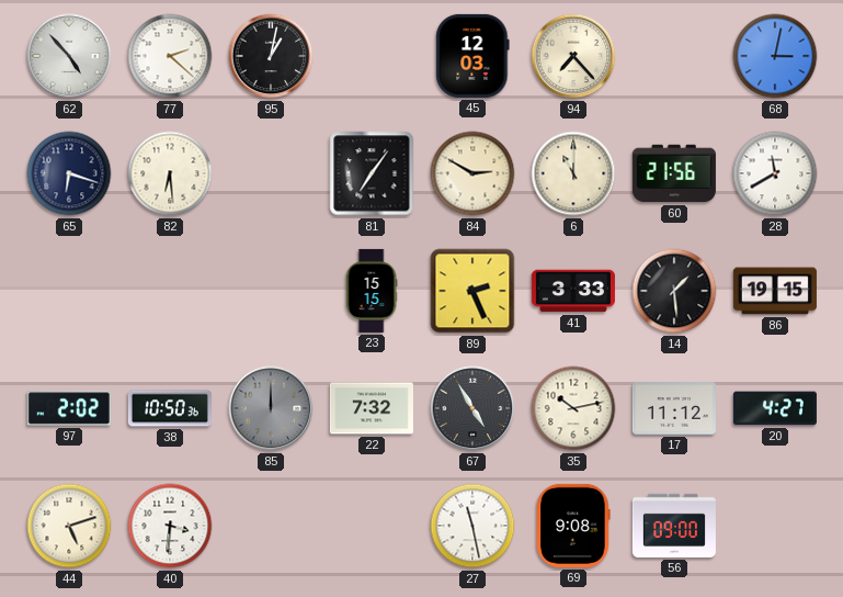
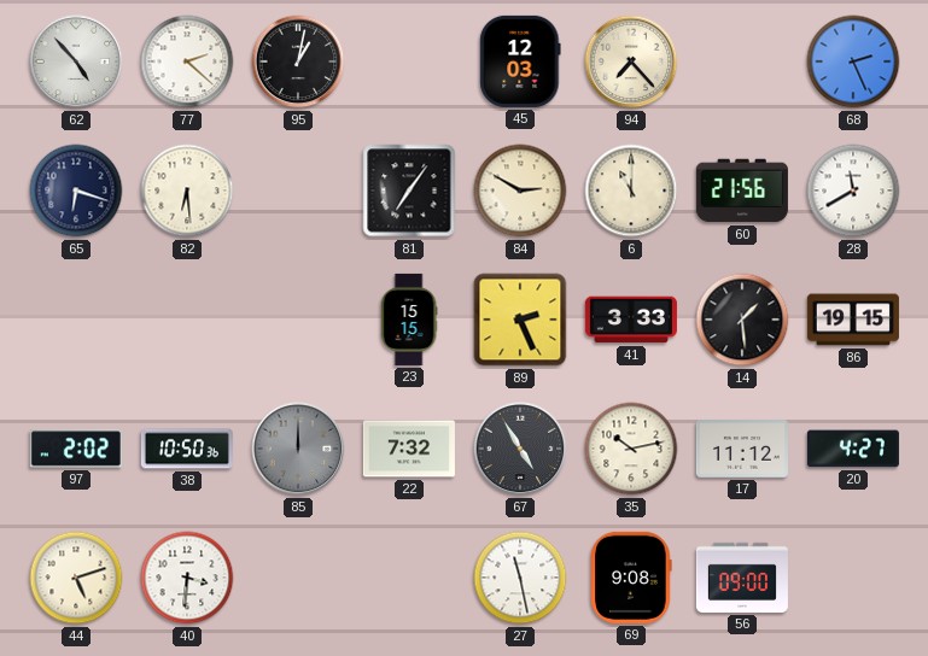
68: 3:02 -> 2:26
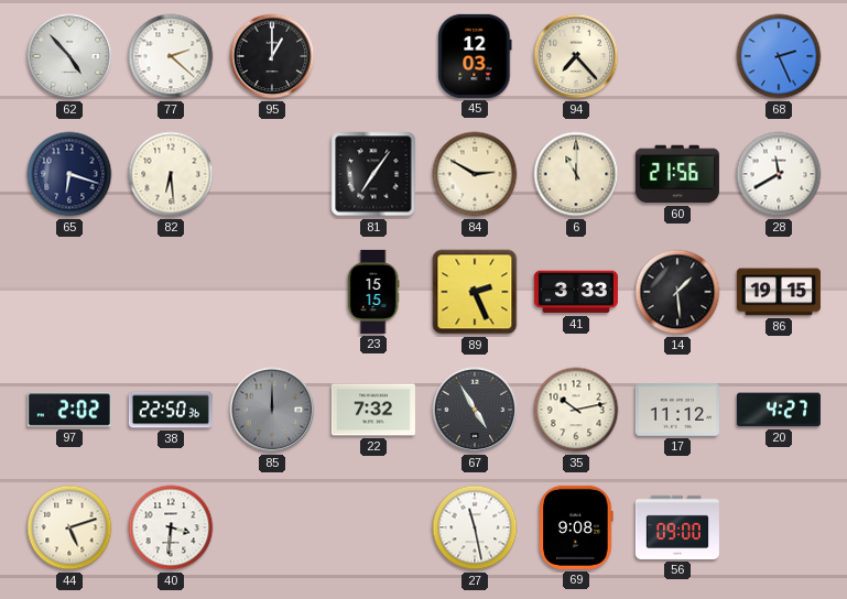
95: 1:02 -> 1:00
38: 10:50 -> 22:50
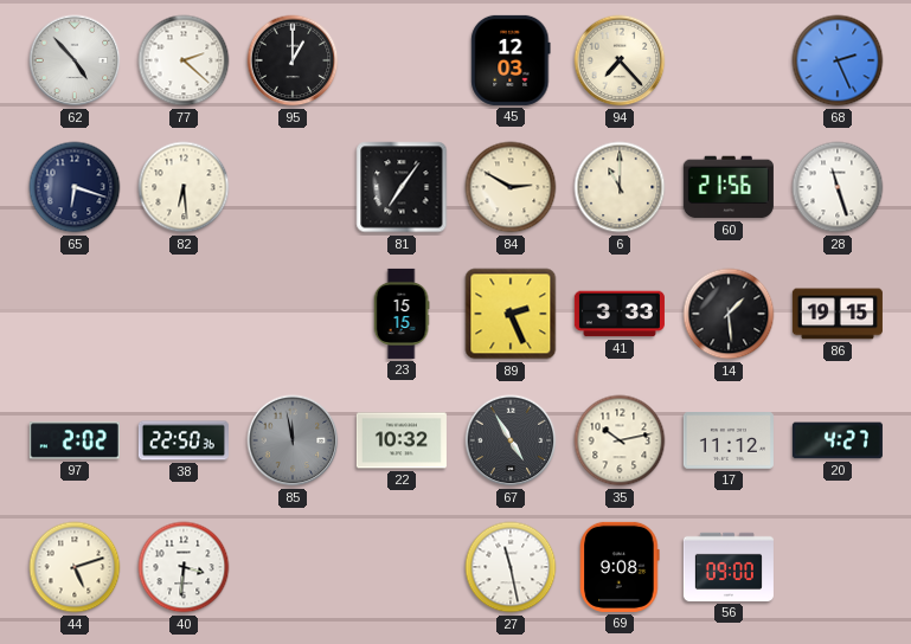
28: 11:40 -> 11:27
85: 12:00 -> 11:58
22: 7:32 -> 10:32
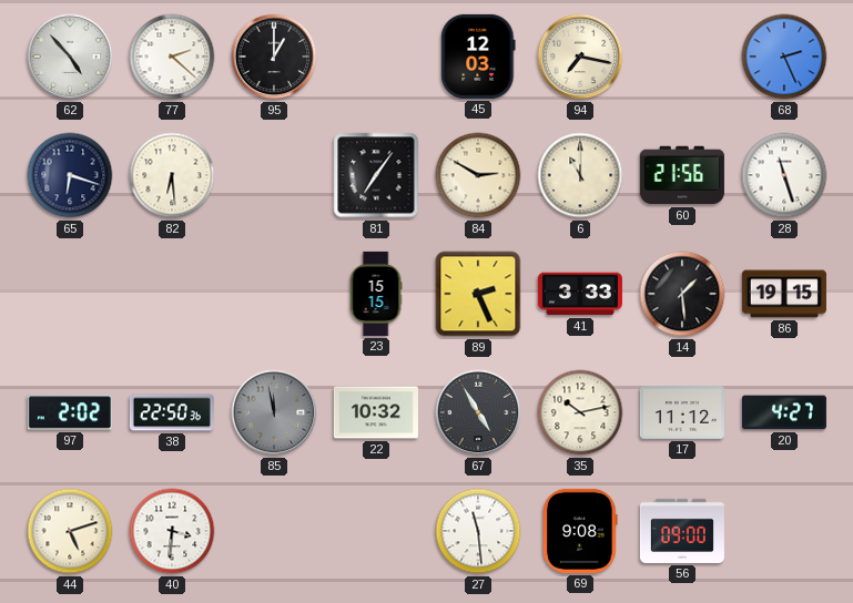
94: 7:23 -> 7:17
27: 11:28 -> 11:29
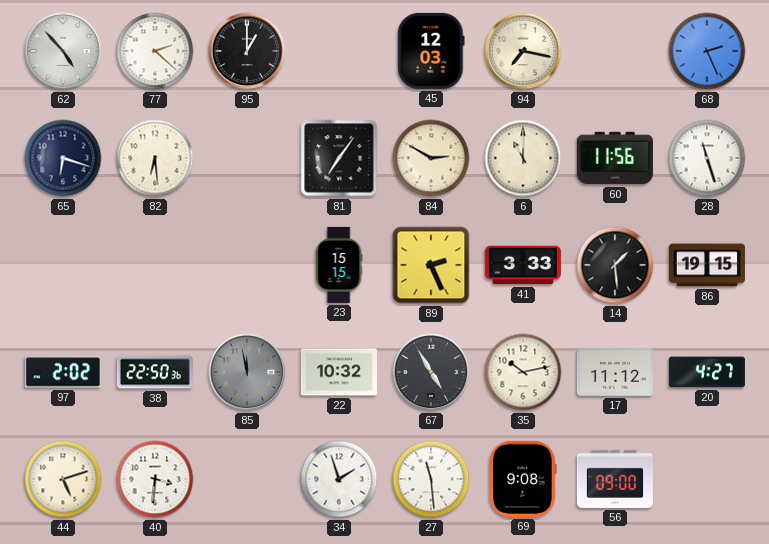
60: 21:56 -> 11:56
34: none -> 1:57
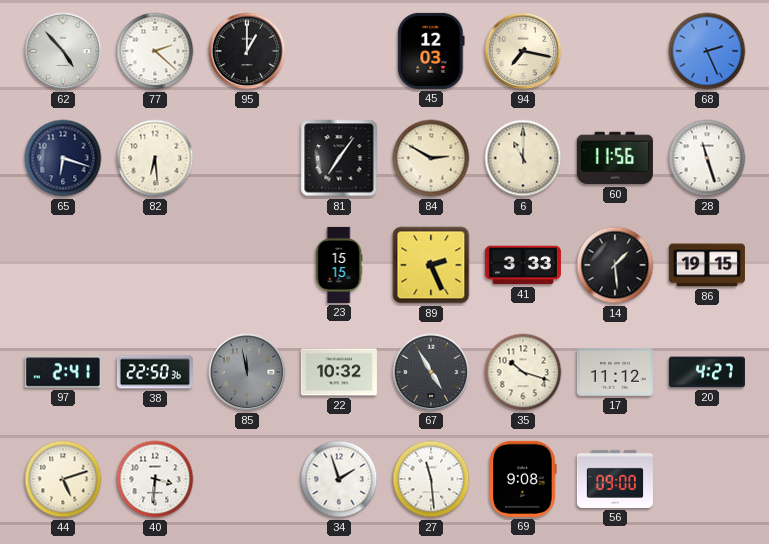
97: 2:02 -> 2:41
35: 10:13 -> 10:18
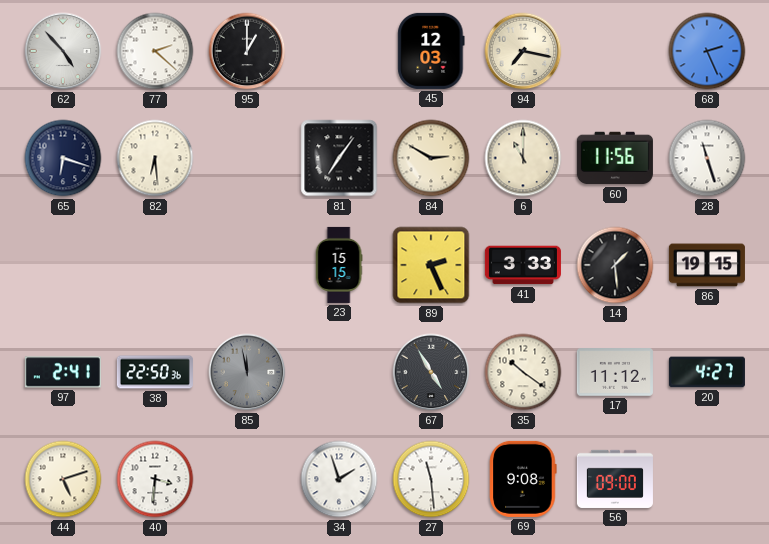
22: 10:32 -> none
35: 10:18 -> 10:21
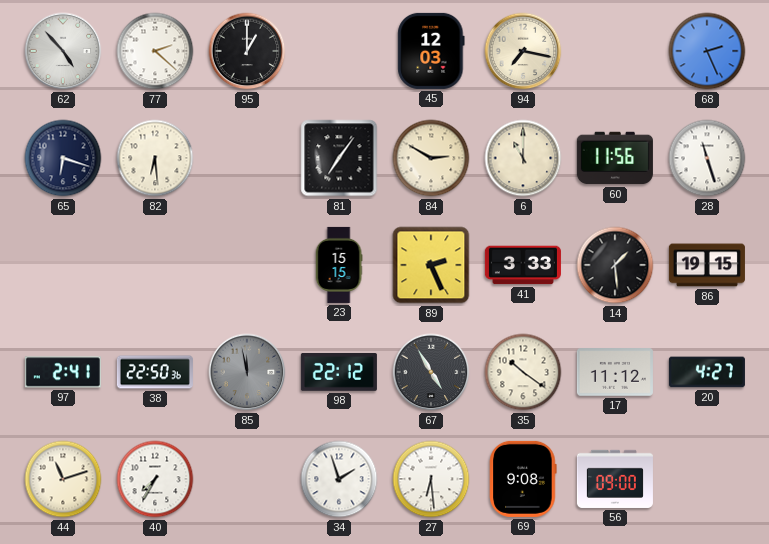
98: none -> 22:12
44: 5:12 -> 11:12
40: 3:31 -> 7:35
27: 11:29 -> 6:29
